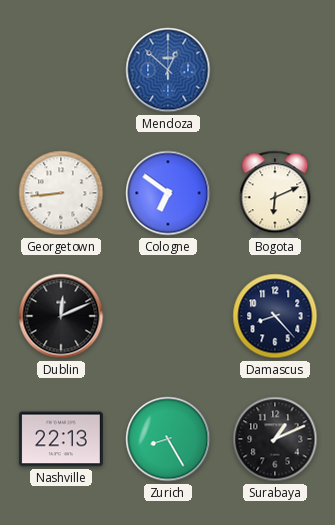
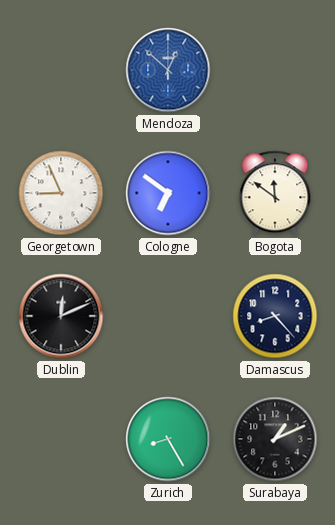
Georgetown: 8:44 -> 8:56
Bogota: 6:11 -> 11:51
Nashville: 22:13 -> none
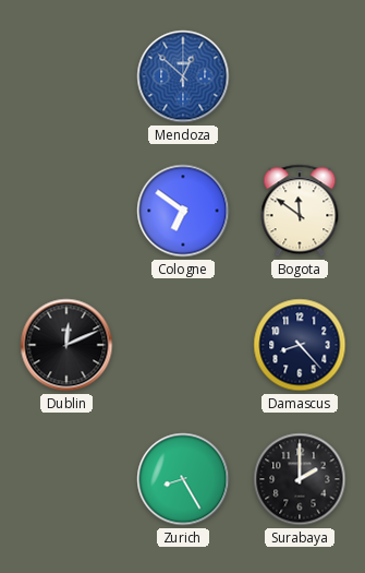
Georgetown: 8:56 -> none
Surabaya: 1:11 -> 2:00
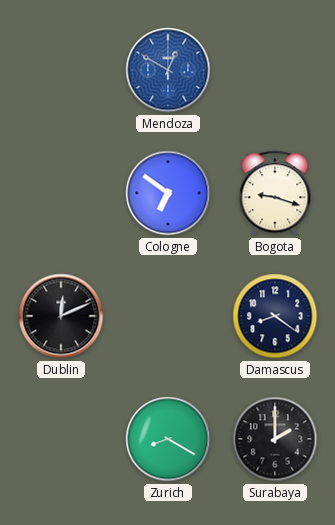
Mendoza: 12:52 -> 12:50
Bogota: 11:51 -> 9:18
Damascus: 8:23 -> 8:21
Zurich: 8:25 -> 8:20
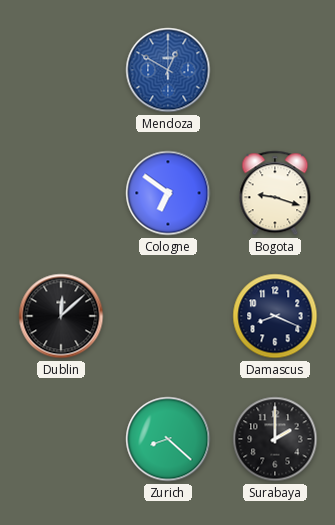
Dublin: 12:11 -> 12:08
Damascus: 8:21 -> 8:19
Zurich: 8:20 -> 8:22
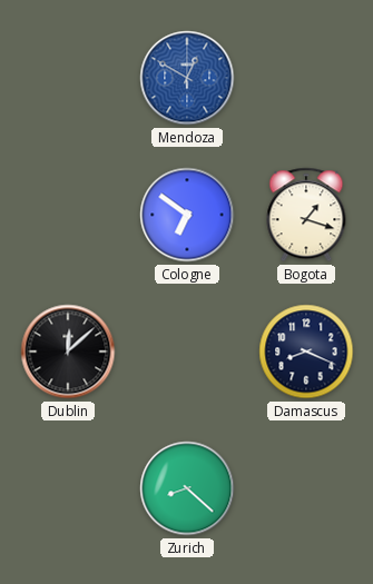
Bogota: 9:18 -> 1:18
Surabaya: 2:00 -> none
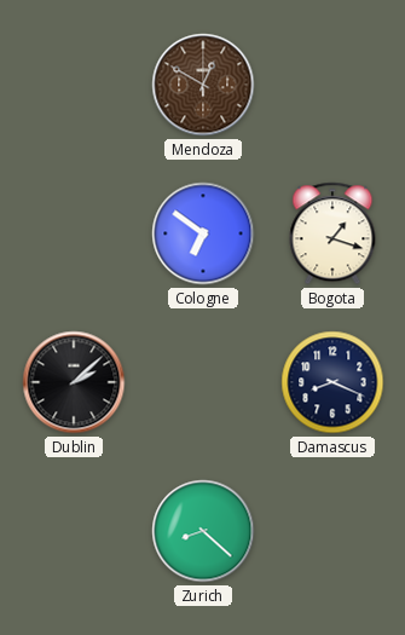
Mendoza dial: blue -> brown
Dublin: 12:08 -> 2:08
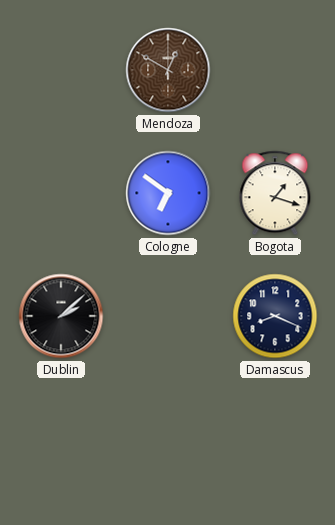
Zurich: 8:22 -> none
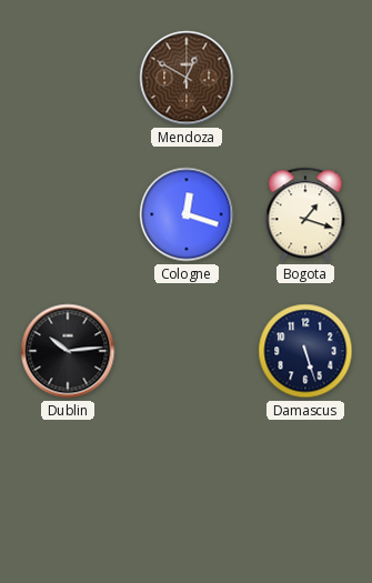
Cologne: 6:51 -> 12:18
Dublin: 2:08 -> 10:14
Damascus: 8:19 -> 5:27
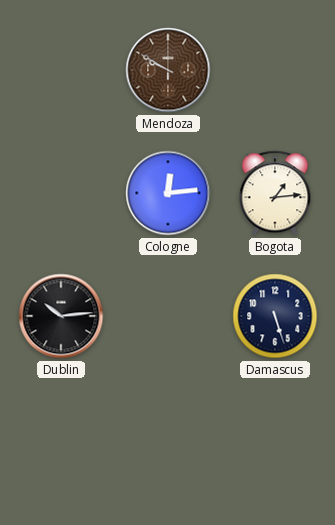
Mendoza: 12:50 -> 9:50
Cologne: 12:18 -> 12:14
Bogota: 1:18 -> 1:14
